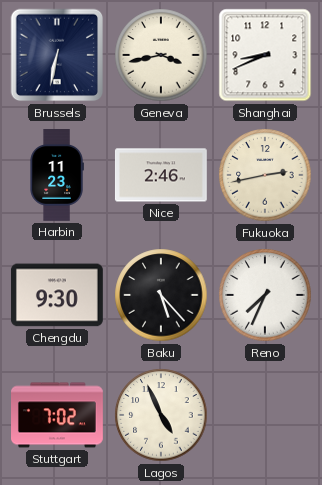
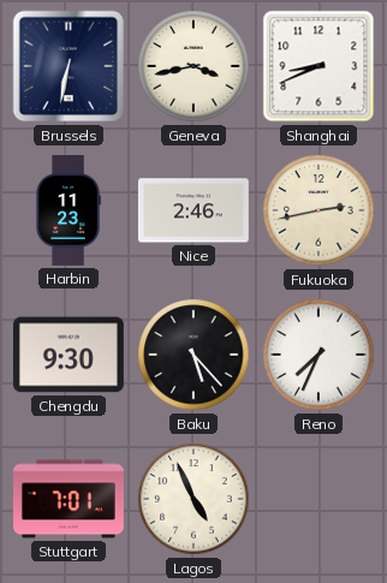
Stuttgart: 7:02 -> 7:01
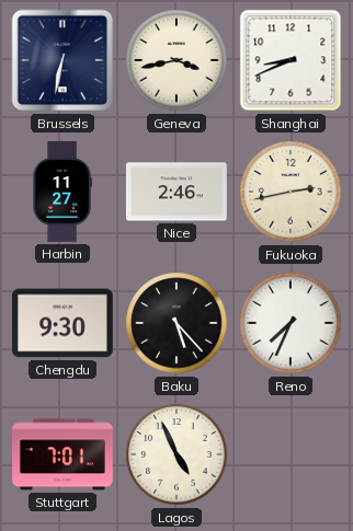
Harbin: 11:23 -> 11:27
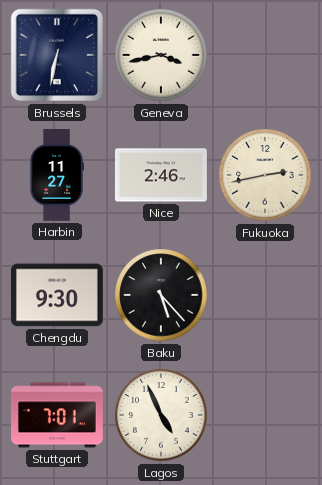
Shanghai: 8:41 -> none
Reno: 7:34 -> none
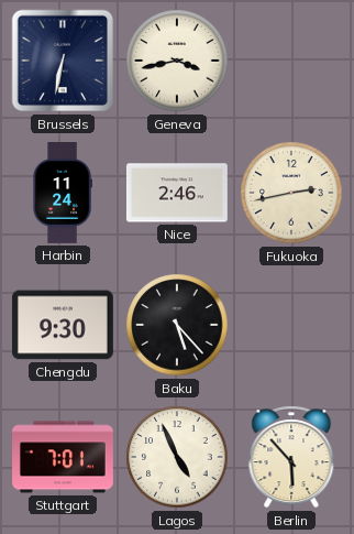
Harbin: 11:27 -> 11:24
Berlin: none -> 5:53
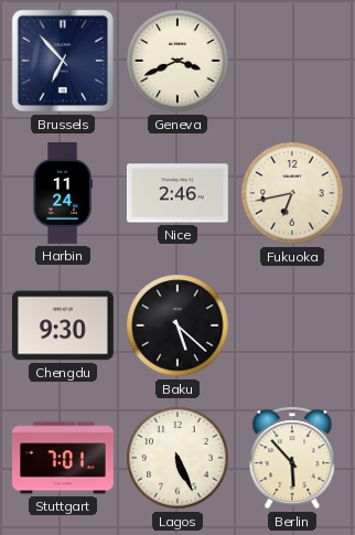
Brussels: 6:32 -> 6:53
Geneva: 3:43 -> 3:41
Fukuoka: 2:43 -> 6:43
Baku: 5:23 -> 5:22
Lagos: 4:56 -> 5:26
